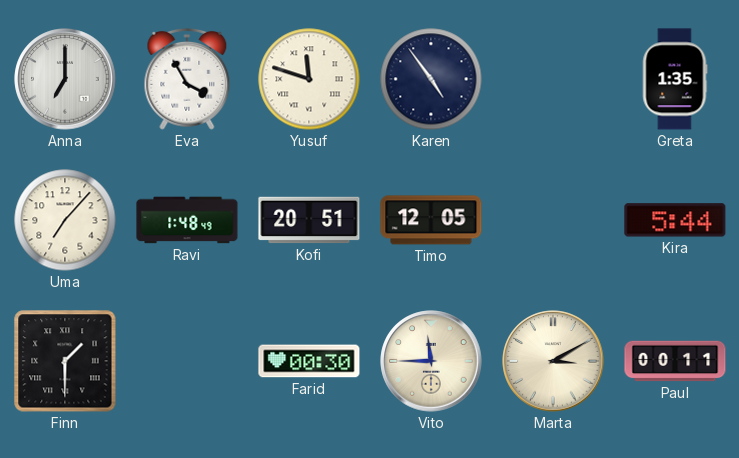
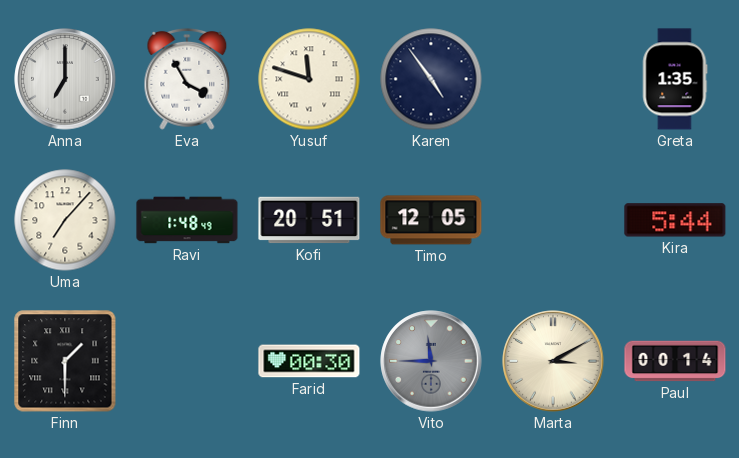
Vito dial: cream -> grey
Paul: 00:11 -> 00:14
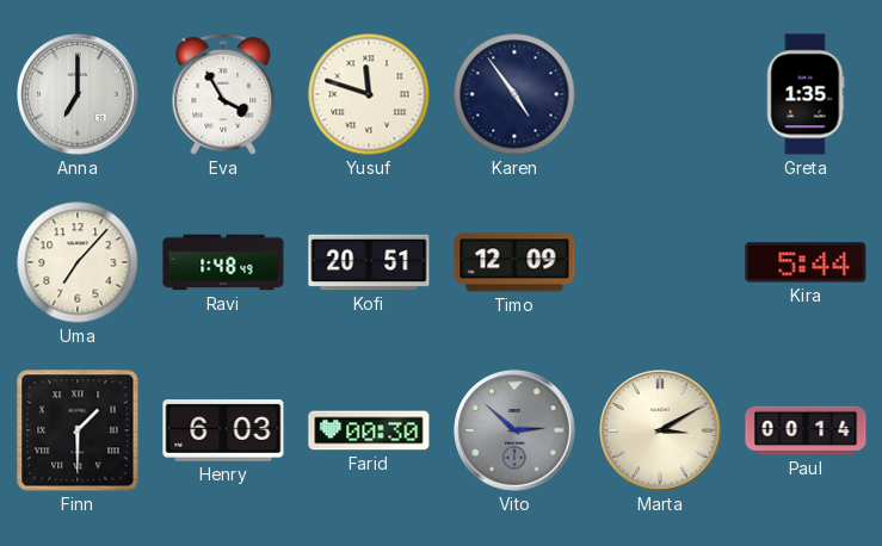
Timo: 12:05 -> 12:09
Henry: none -> 6:03
Vito: 11:45 -> 2:52
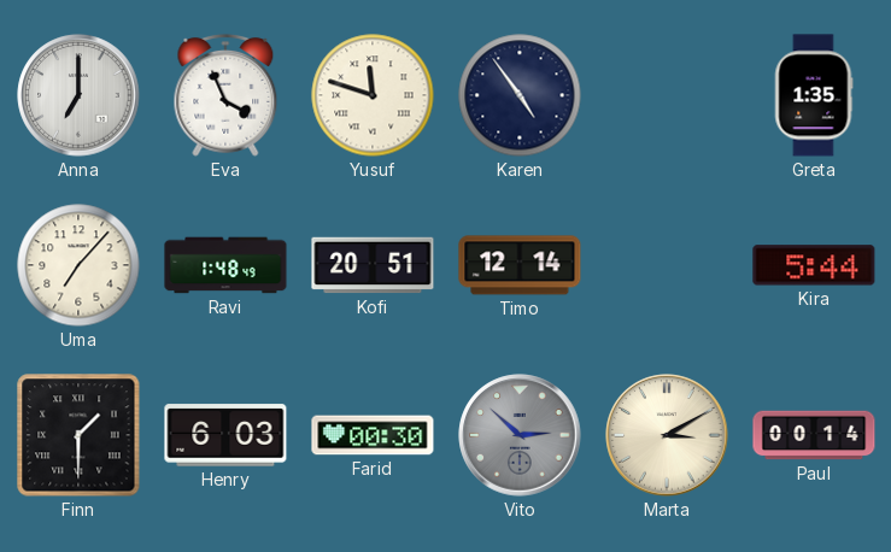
Eva: 3:55 -> 3:56
Timo: 12:09 -> 12:14
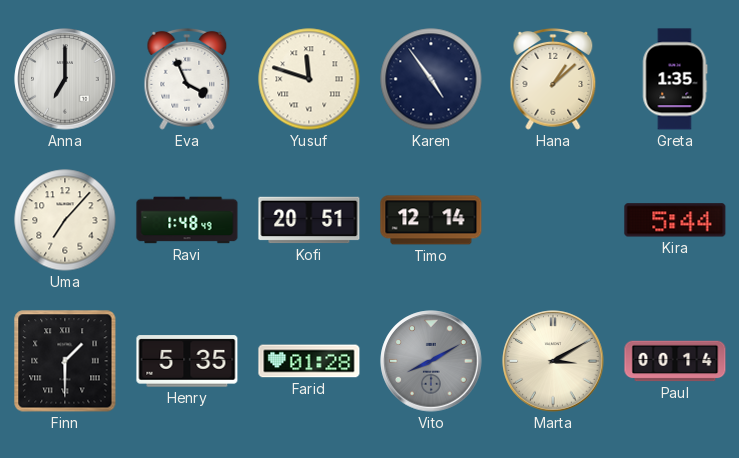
Hana: none -> 1:08
Henry: 6:03 -> 5:35
Farid: 00:30 -> 01:28
Vito: 2:52 -> 8:10
